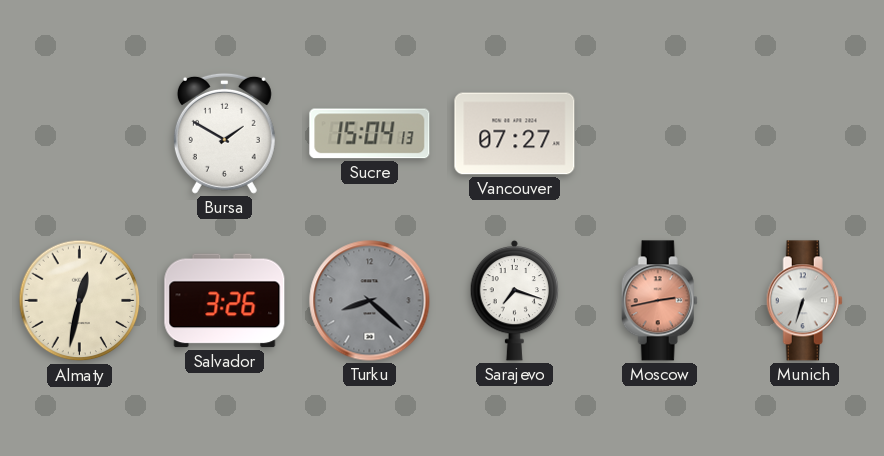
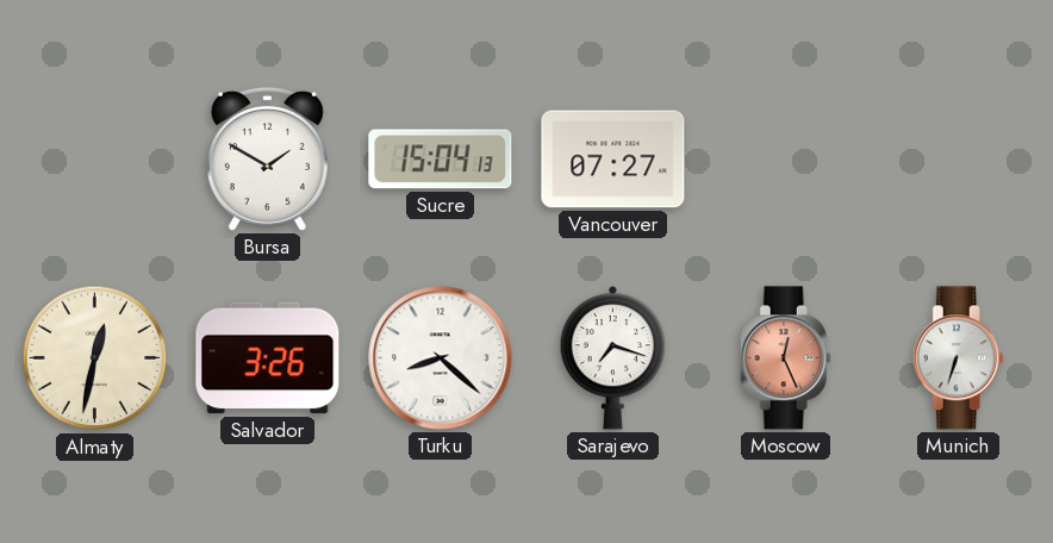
Turku dial: grey -> white
Moscow: 2:43 -> 12:26
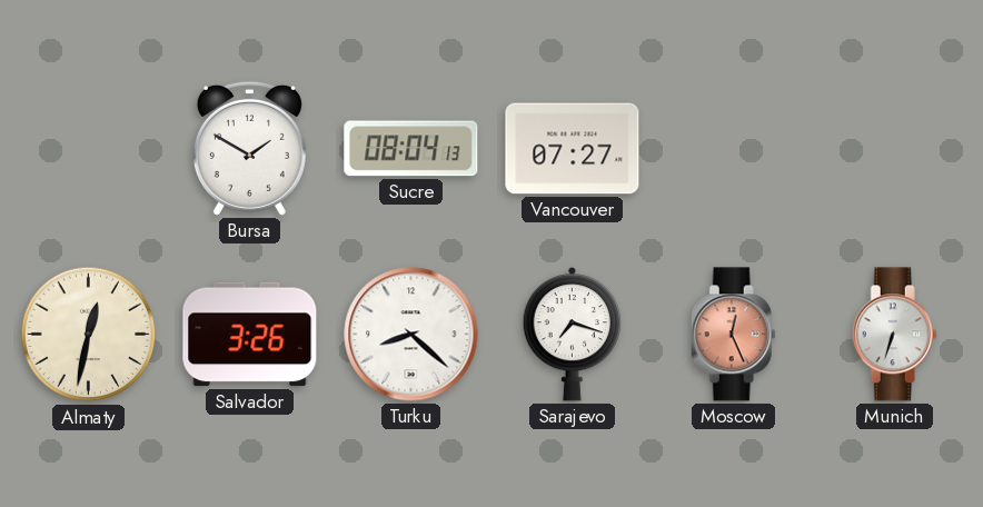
Sucre: 15:04 -> 08:04
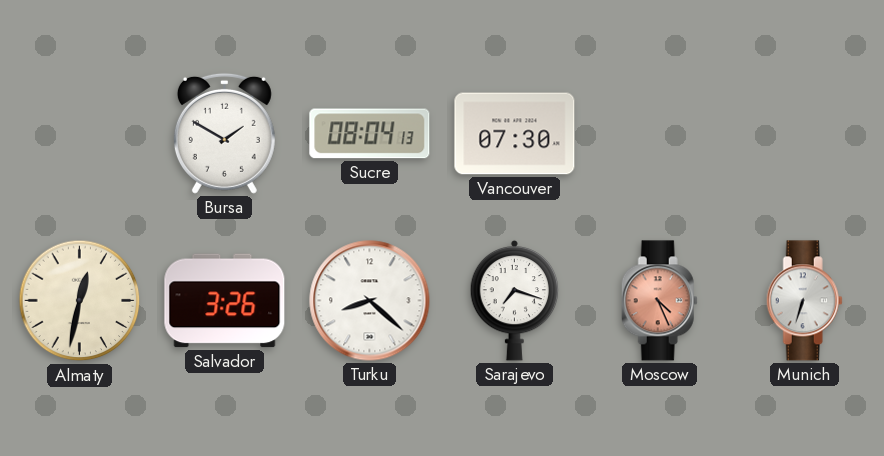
Vancouver: 07:27 -> 07:30
Moscow: 12:26 -> 4:26
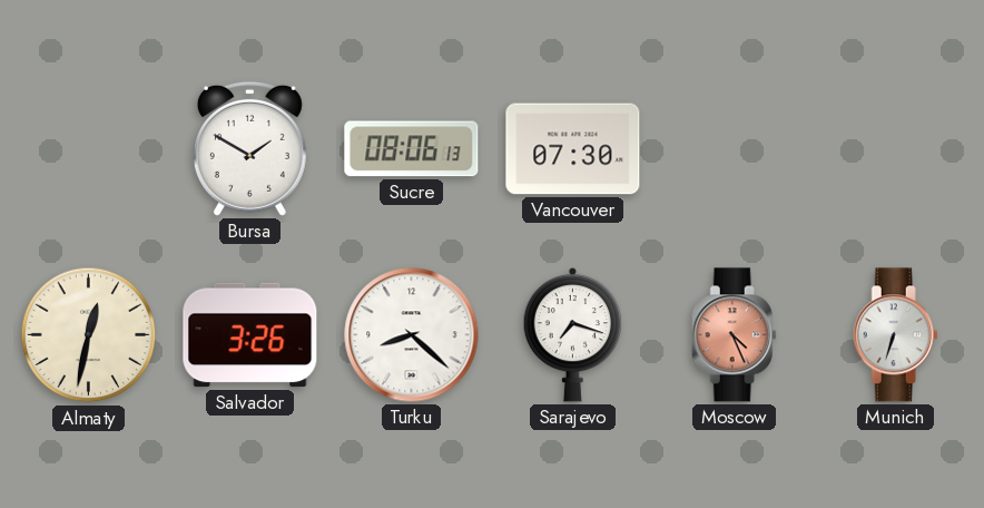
Sucre: 08:04 -> 08:06
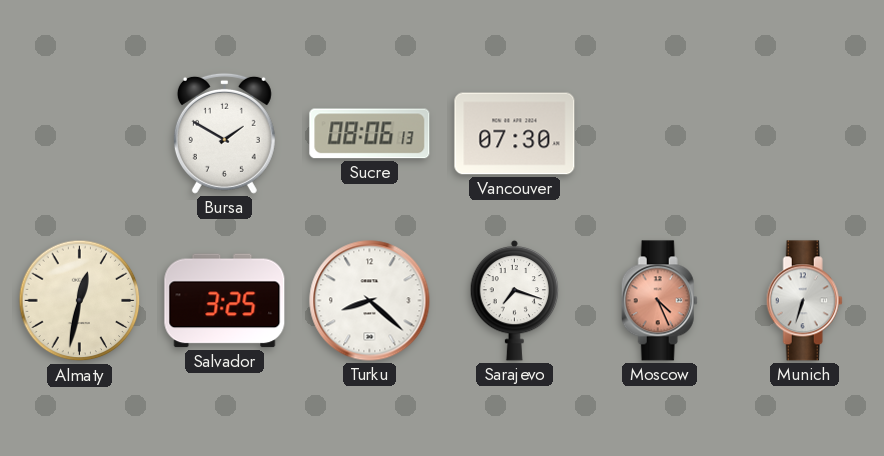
Salvador: 3:26 -> 3:25
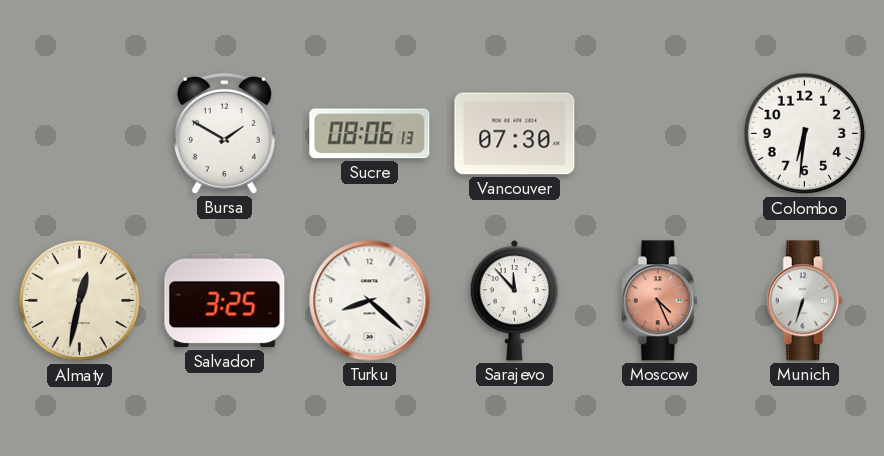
Colombo: none -> 6:31
Sarajevo: 7:18 -> 11:53
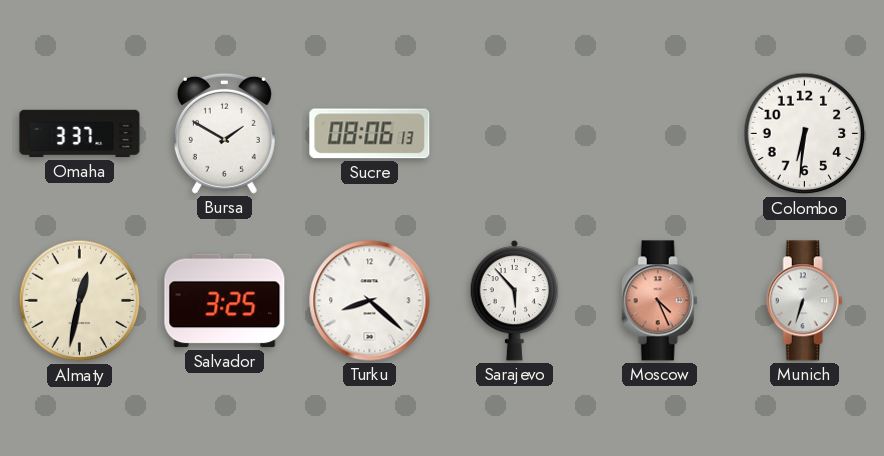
Omaha: none -> 3:37
Vancouver: 07:30 -> none
Sarajevo: 11:53 -> 5:53
